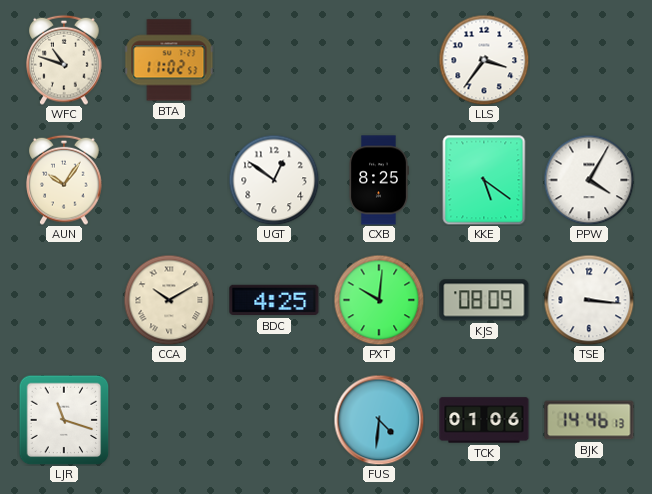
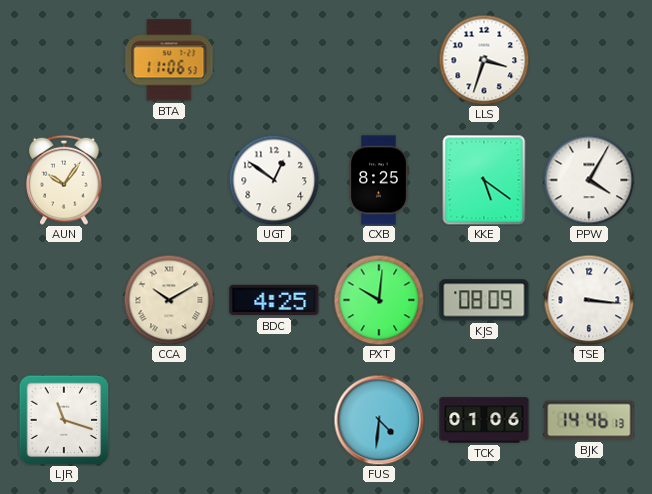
WFC: 10:48 -> none
BTA: 11:02 -> 11:06
LLS: 3:36 -> 3:33
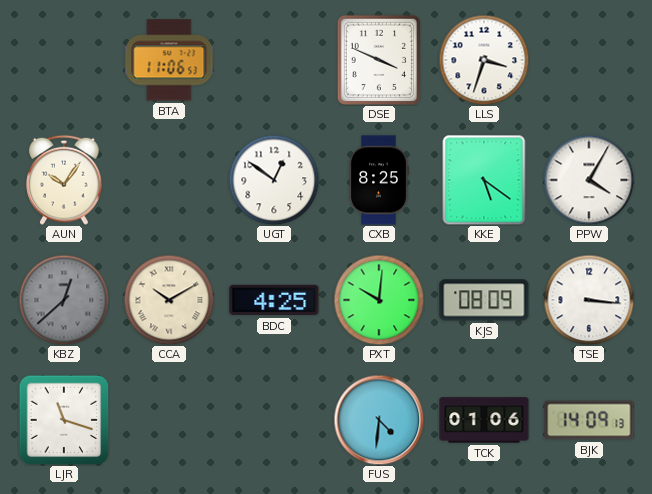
DSE: none -> 3:49
KBZ: none -> 12:38
BJK: 14:46 -> 14:09
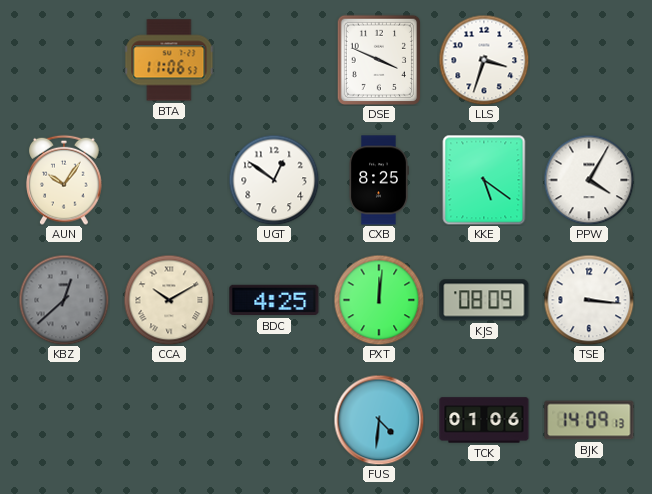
PXT: 10:01 -> 12:01
LJR: 11:18 -> none
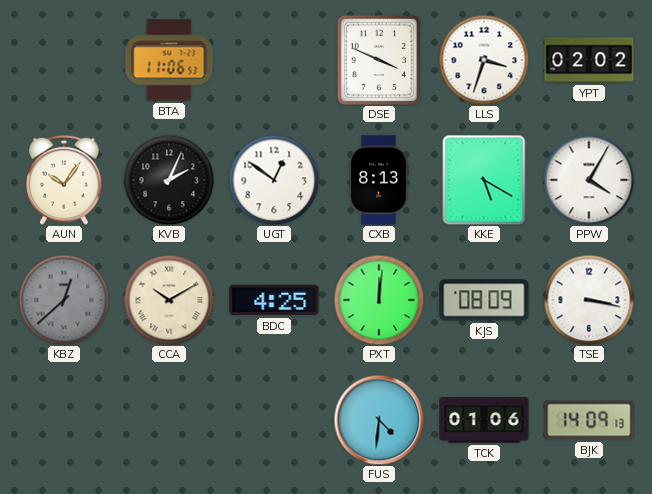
YPT: none -> 02:02
KVB: none -> 2:04
CXB: 8:25 -> 8:13
KKE: 5:21 -> 5:20
TSE: 3:16 -> 3:17
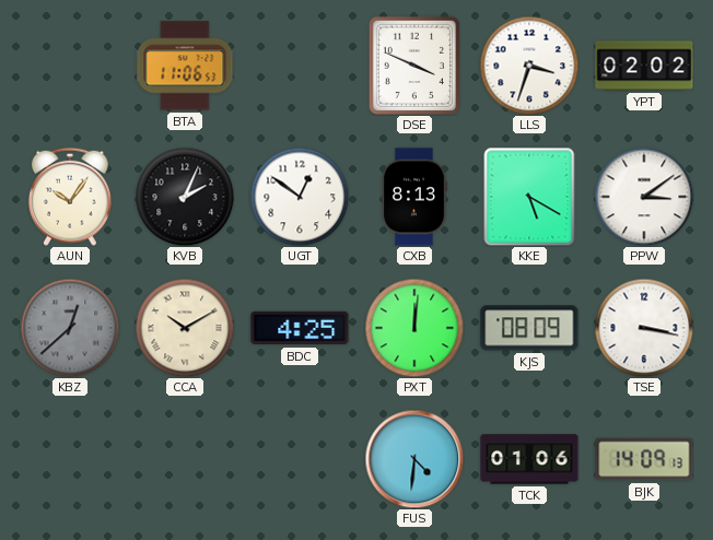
PPW: 4:05 -> 3:09
